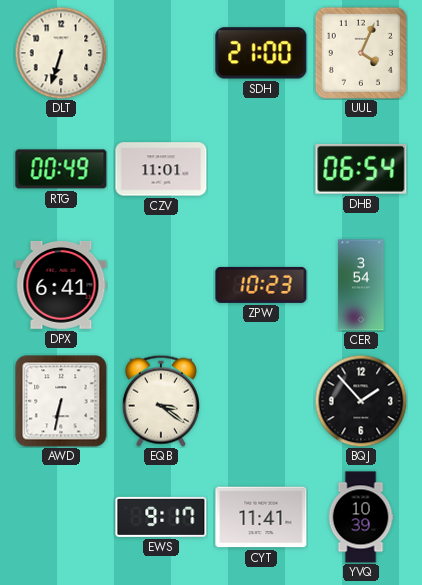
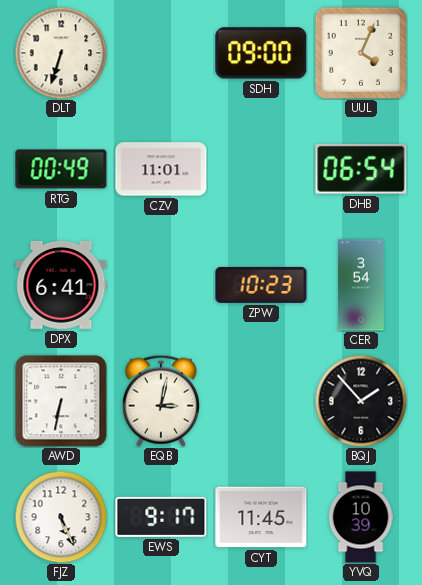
SDH: 21:00 -> 09:00
EQB: 3:21 -> 3:02
FJZ: none -> 5:26
CYT: 11:41 -> 11:45
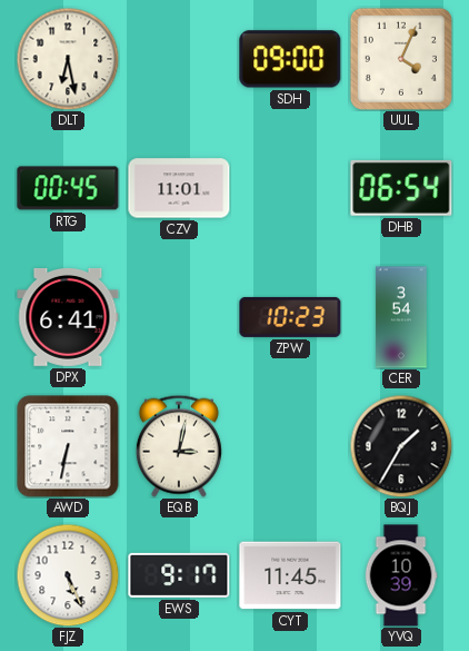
DLT: 6:33 -> 6:28
RTG: 00:49 -> 00:45
BQJ: 1:53 -> 1:35
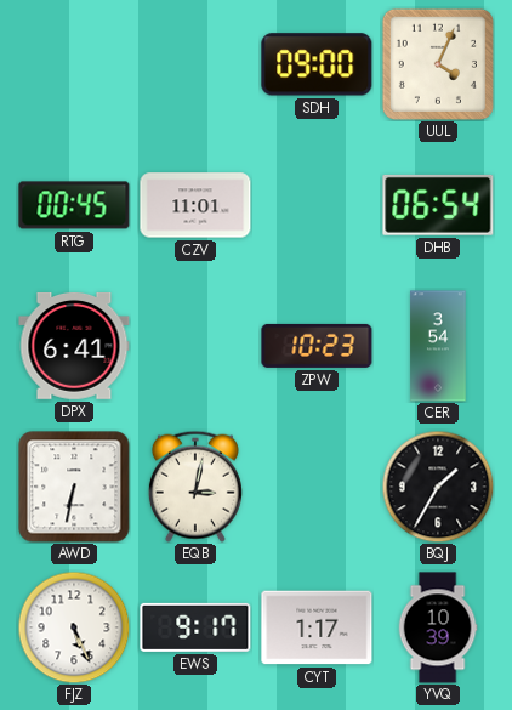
DLT: 6:28 -> none
CYT: 11:45 -> 1:17
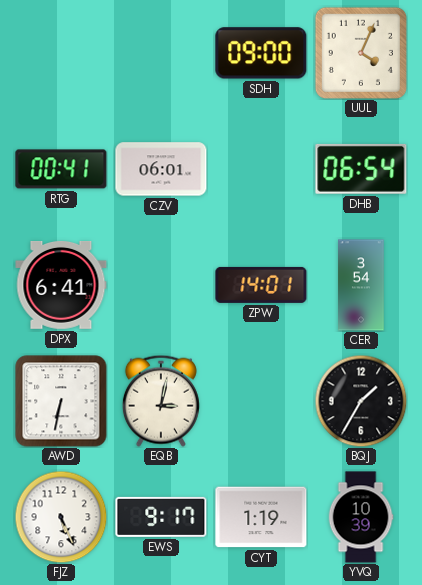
RTG: 00:45 -> 00:41
CZV: 11:01 -> 06:01
ZPW: 10:23 -> 14:01
CYT: 1:17 -> 1:19
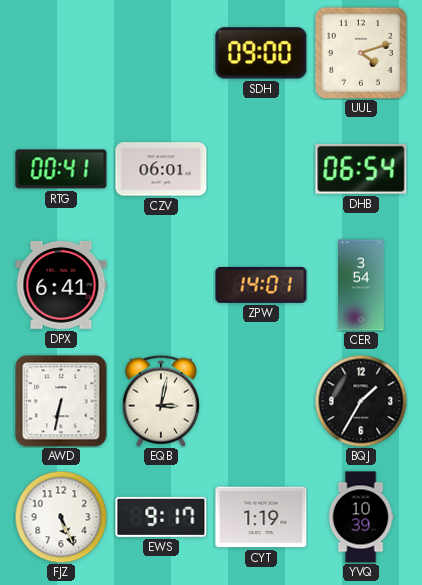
UUL: 4:04 -> 4:12
